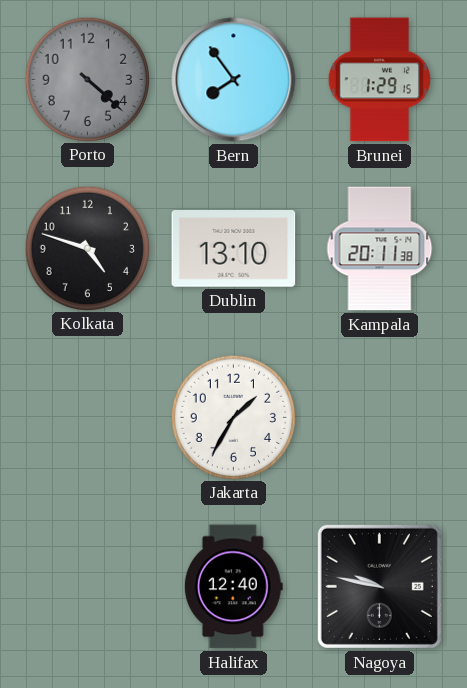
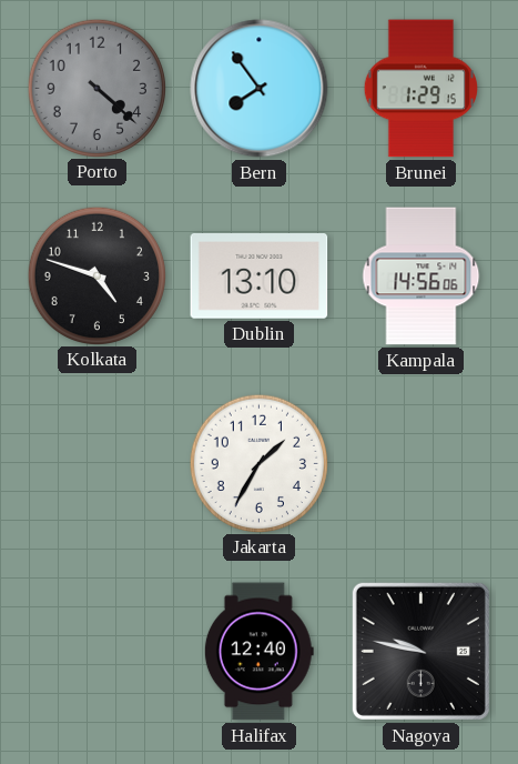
Kampala: 20:11 -> 14:56
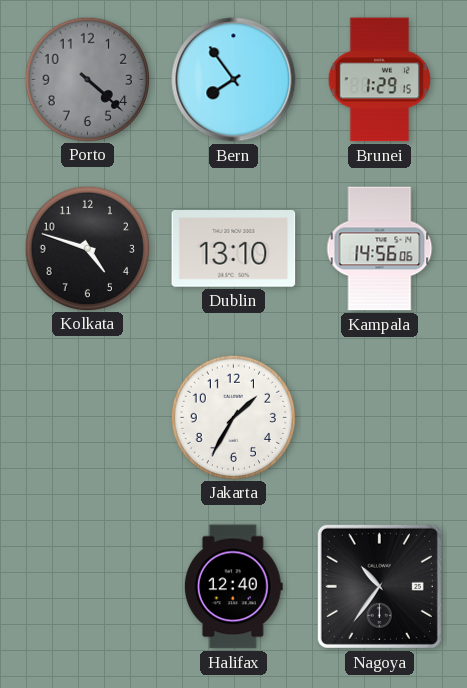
Nagoya: 9:47 -> 10:36
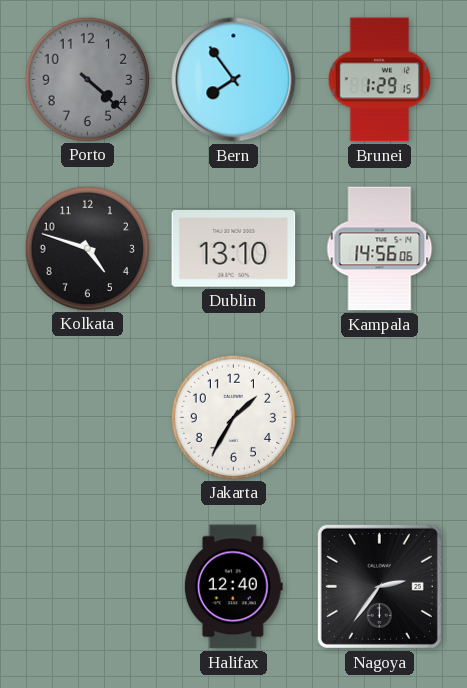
Nagoya: 10:36 -> 2:36
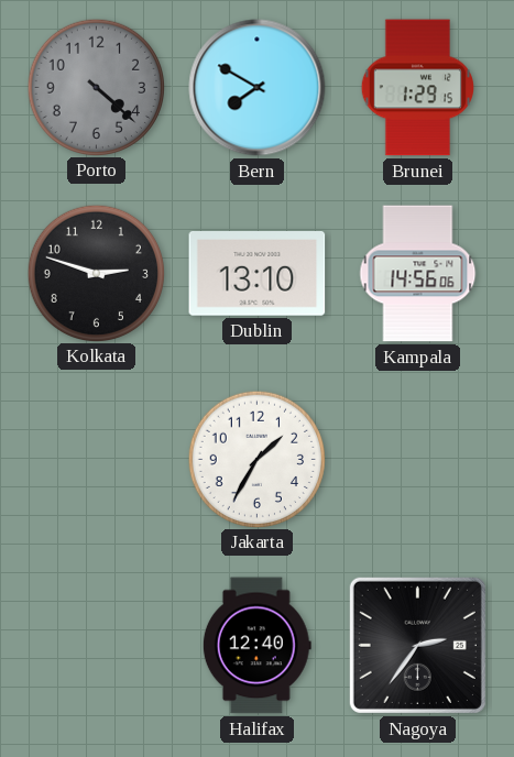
Bern: 7:54 -> 7:50
Kolkata: 4:48 -> 2:48
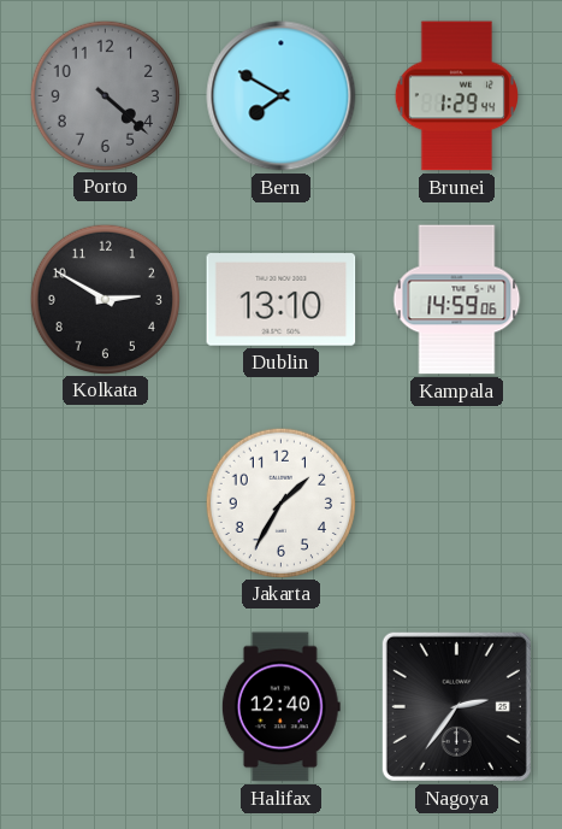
Brunei: 1:29:15 -> 1:29:44
Kolkata: 2:48 -> 2:50
Kampala: 14:56 -> 14:59
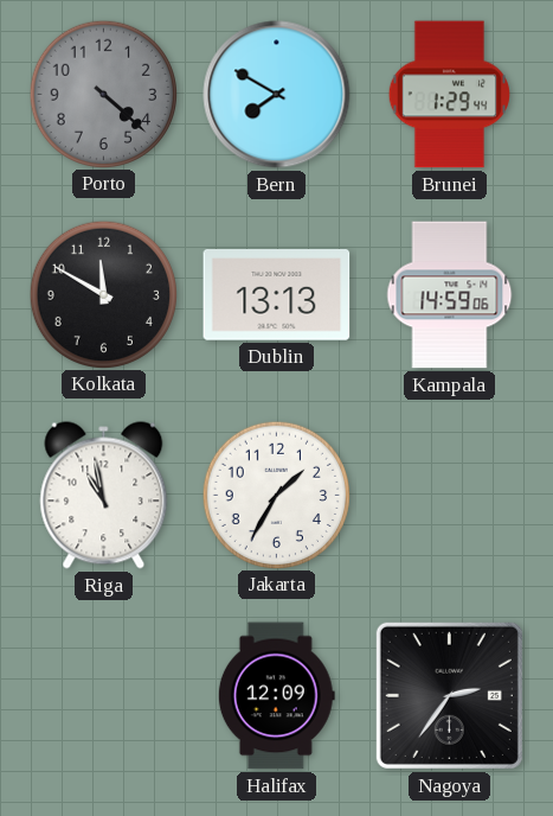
Kolkata: 2:50 -> 11:50
Dublin: 13:10 -> 13:13
Riga: none -> 10:58
Halifax: 12:40 -> 12:09
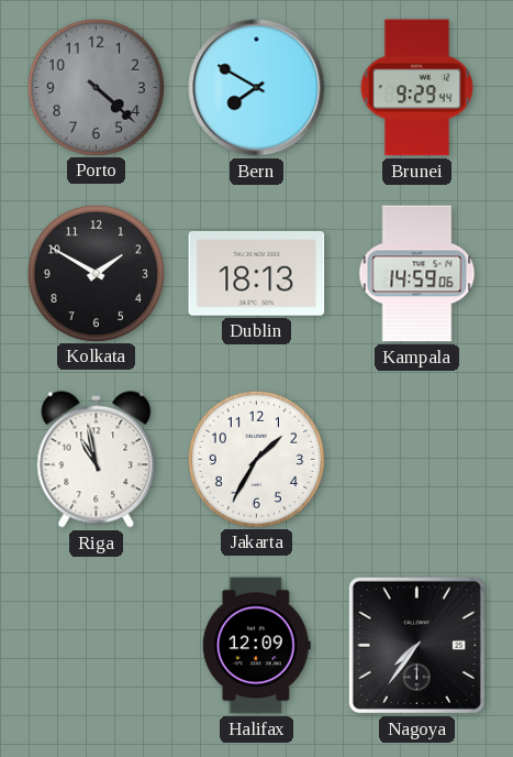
Brunei: 1:29 -> 9:29
Kolkata: 11:50 -> 1:50
Dublin: 13:13 -> 18:13
Nagoya: 2:36 -> 7:36
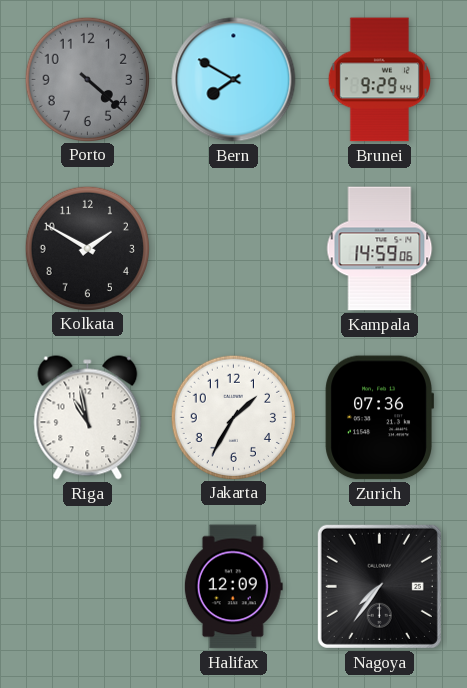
Dublin: 18:13 -> none
Zurich: none -> 07:36
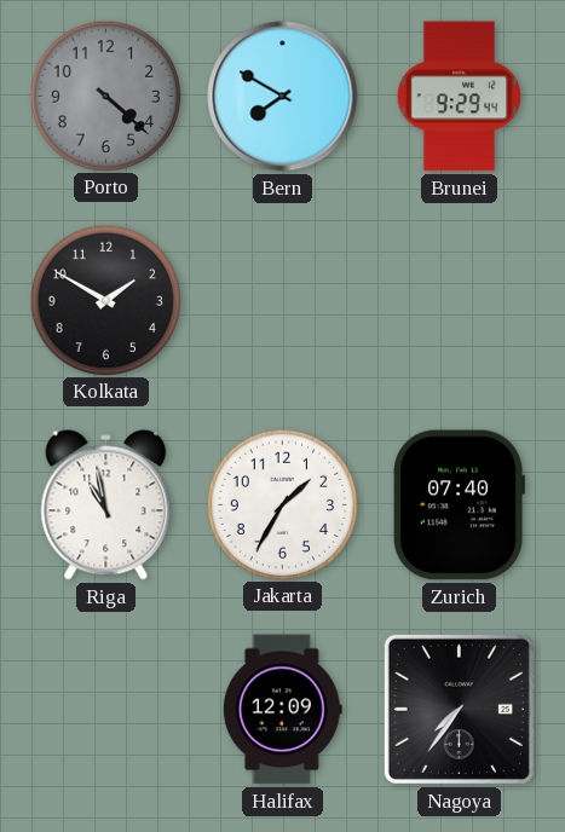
Kampala: 14:59 -> none
Zurich: 07:36 -> 07:40
